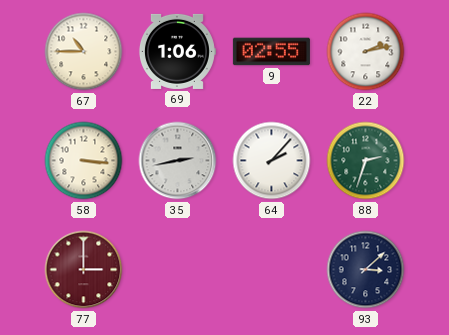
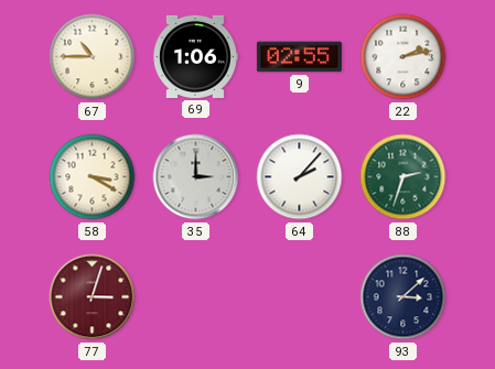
58: 3:16 -> 3:20
35: 2:43 -> 3:00
77: 3:00 -> 3:03
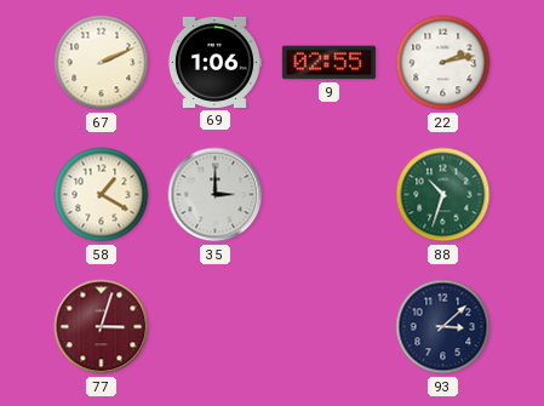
67: 10:45 -> 2:11
58: 3:20 -> 1:20
64: 2:07 -> none
88: 2:33 -> 10:33
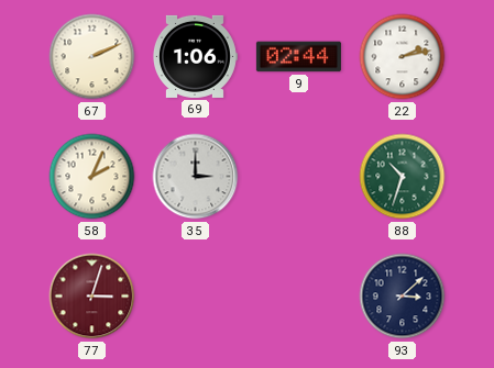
9: 02:55 -> 02:44
58: 1:20 -> 2:04
